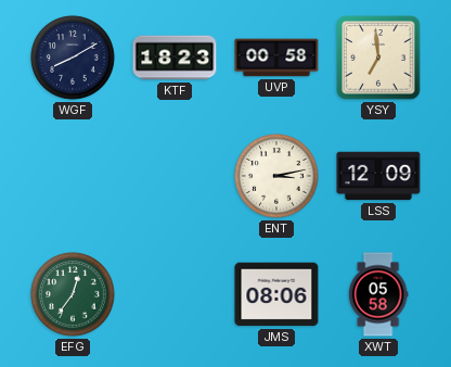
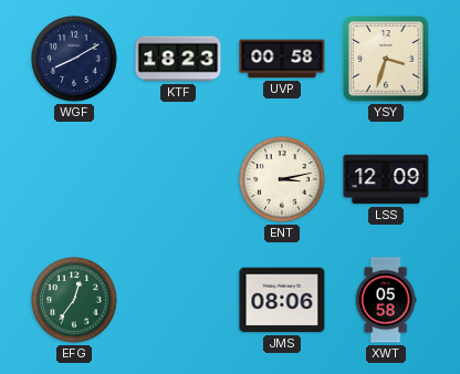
YSY: 6:59 -> 3:33
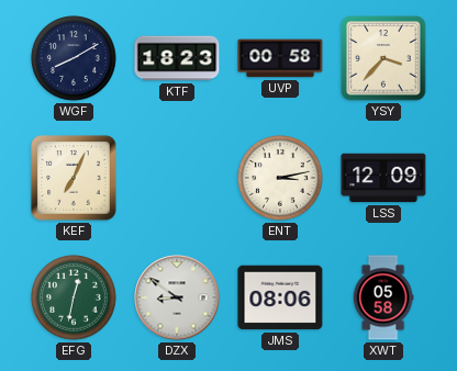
YSY: 3:33 -> 3:37
KEF: none -> 7:04
EFG: 12:36 -> 12:32
DZX: none -> 8:51
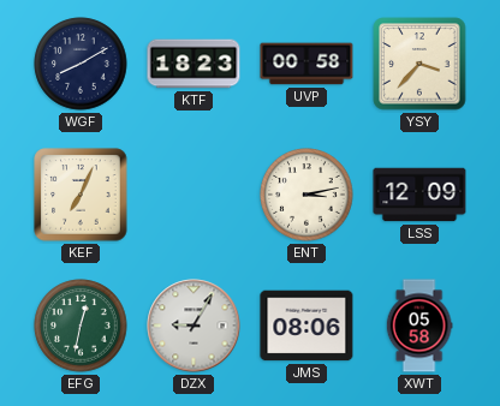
DZX: 8:51 -> 9:05
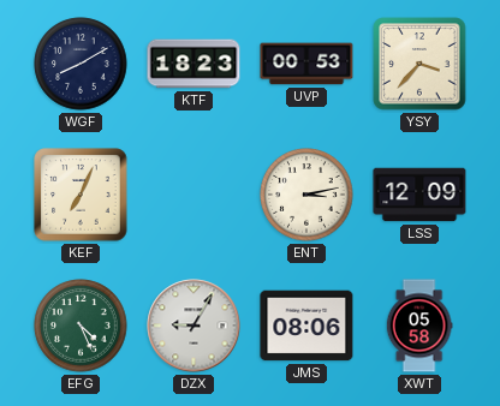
UVP: 00:58 -> 00:53
EFG: 12:32 -> 4:26
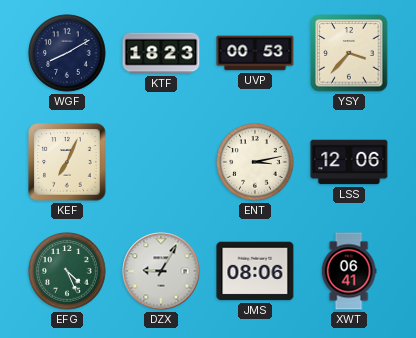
LSS: 12:09 -> 12:06
XWT: 05:58 -> 06:41
